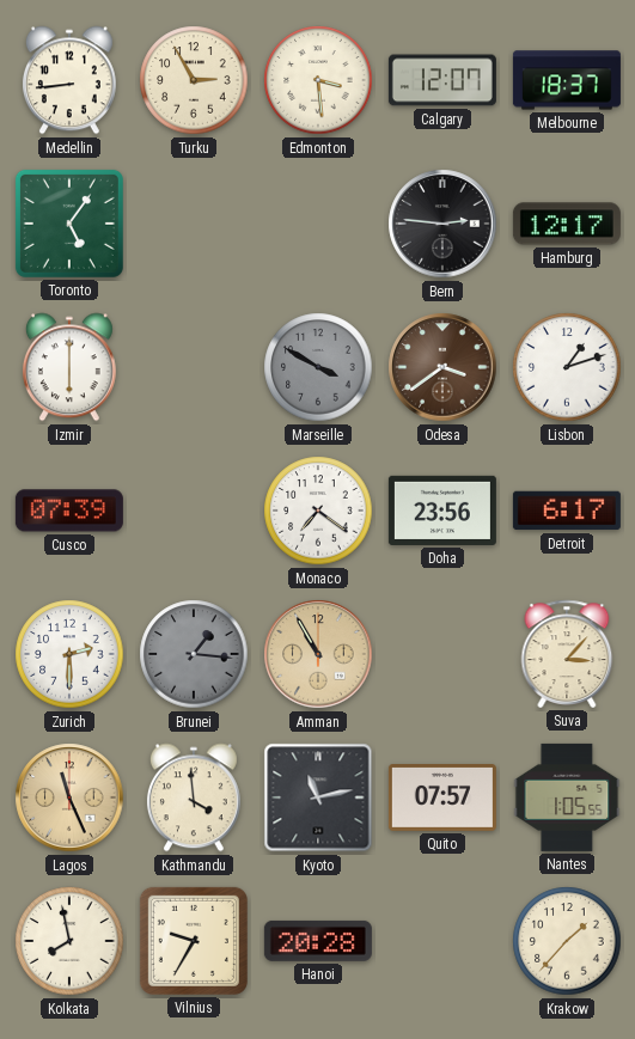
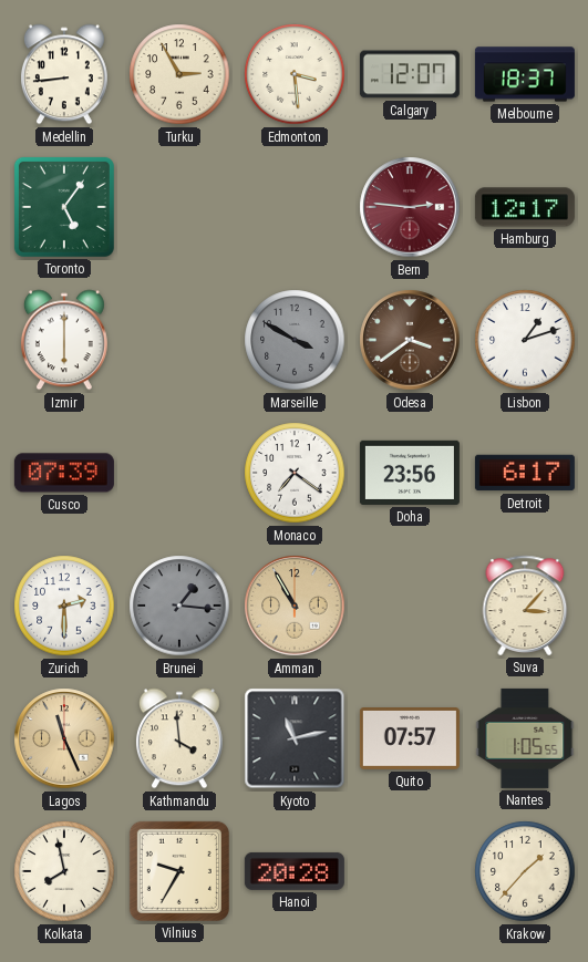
Bern dial: black -> burgundy
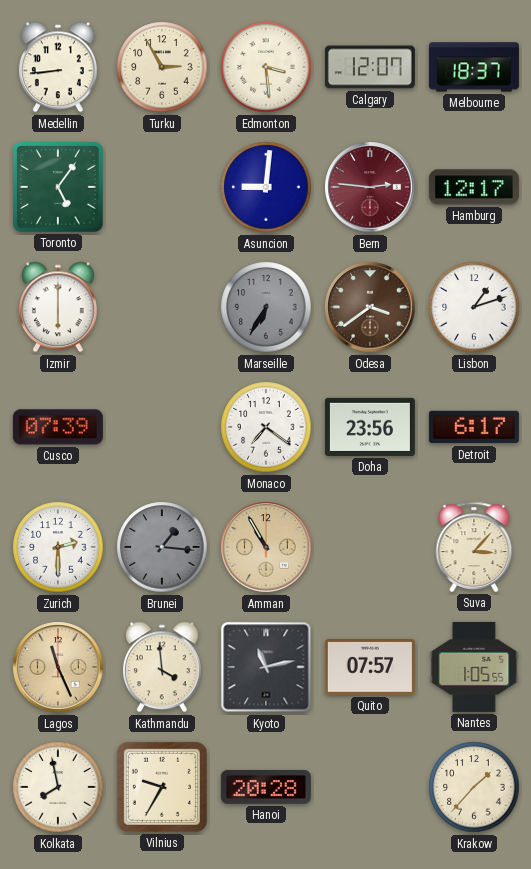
Asuncion: none -> 9:01
Marseille: 3:50 -> 6:35
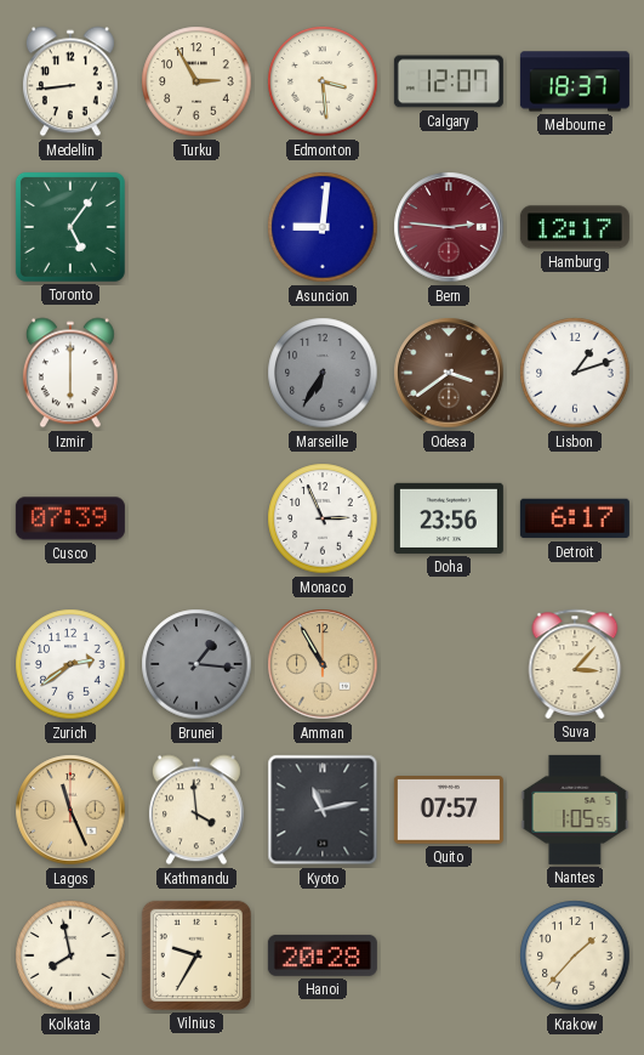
Monaco: 7:21 -> 2:56
Zurich: 2:30 -> 2:39
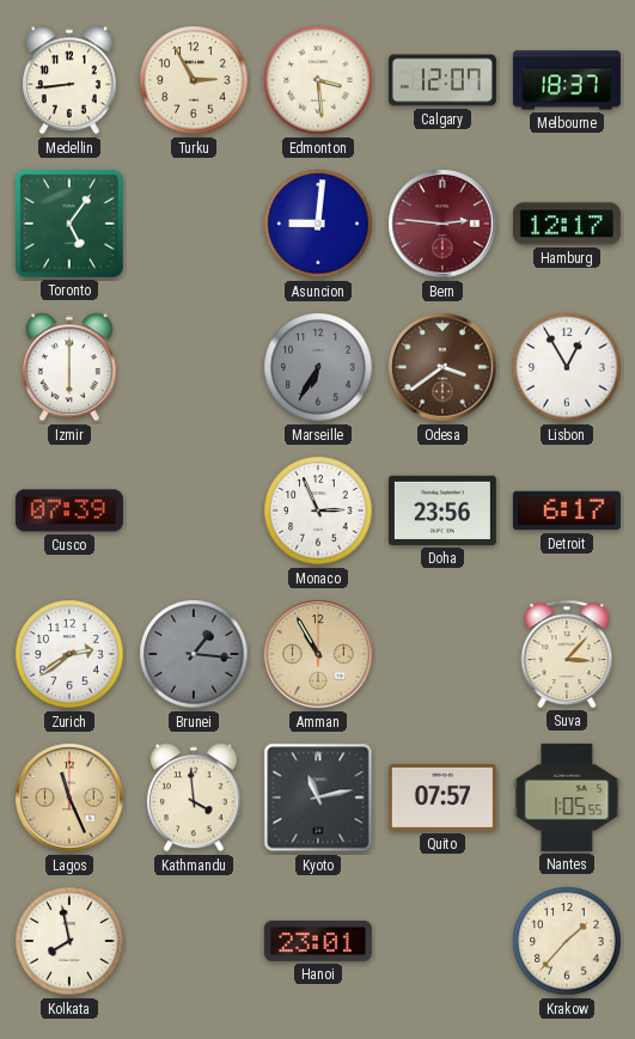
Lisbon: 1:12 -> 12:55
Vilnius: 9:35 -> none
Hanoi: 20:28 -> 23:01
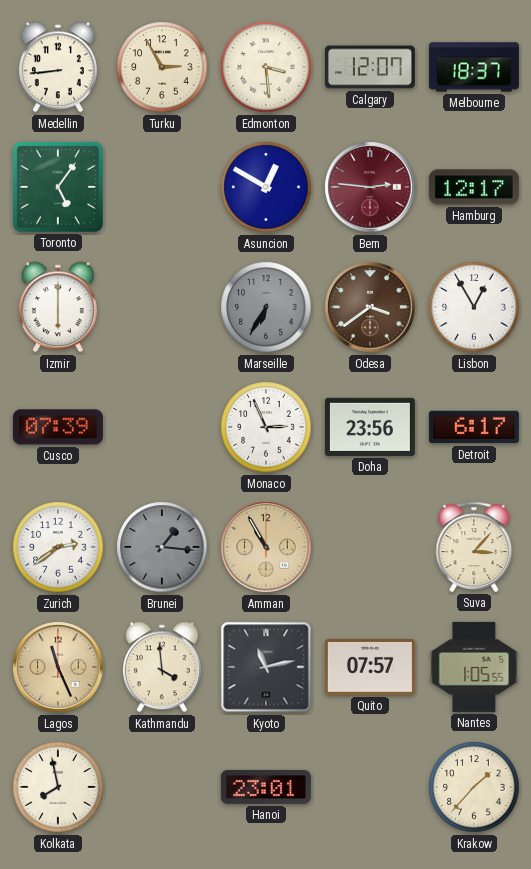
Asuncion: 9:01 -> 12:50
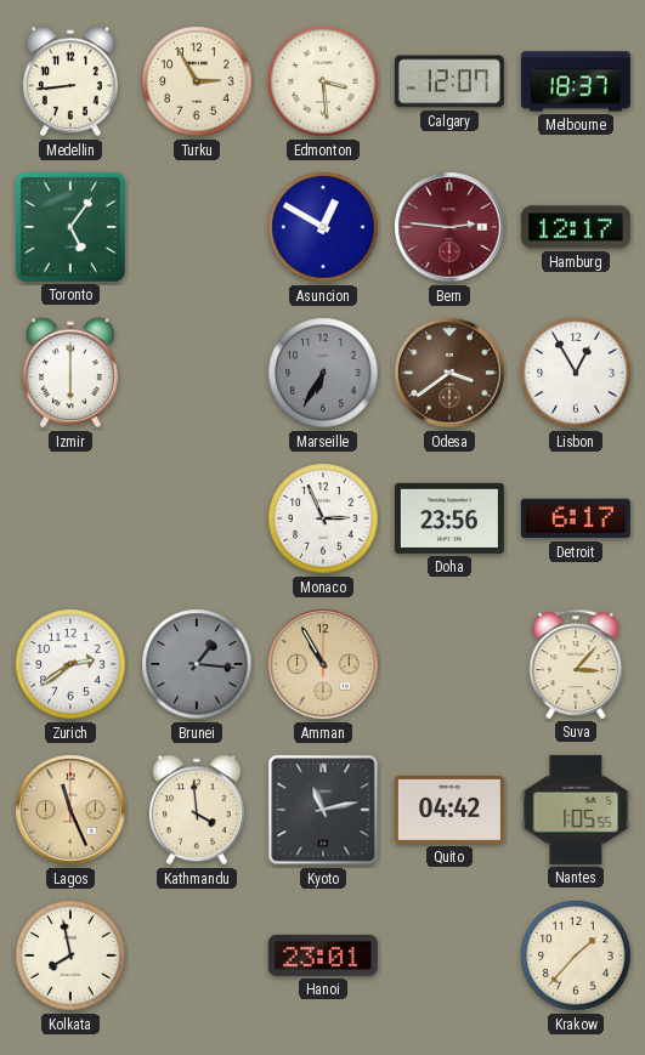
Cusco: 07:39 -> none
Quito: 07:57 -> 04:42
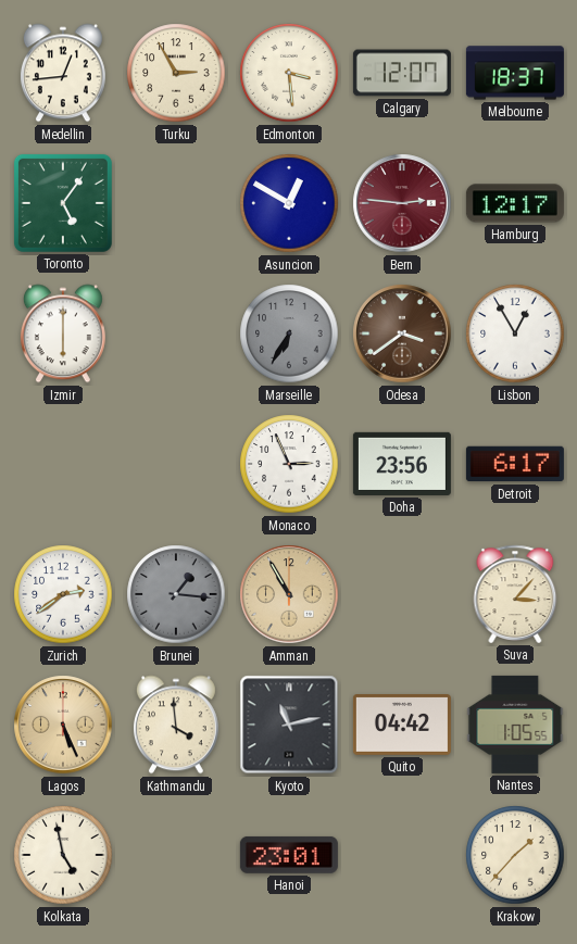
Medellin: 8:44 -> 12:44
Lagos: 11:26 -> 5:26
Kolkata: 7:58 -> 4:58
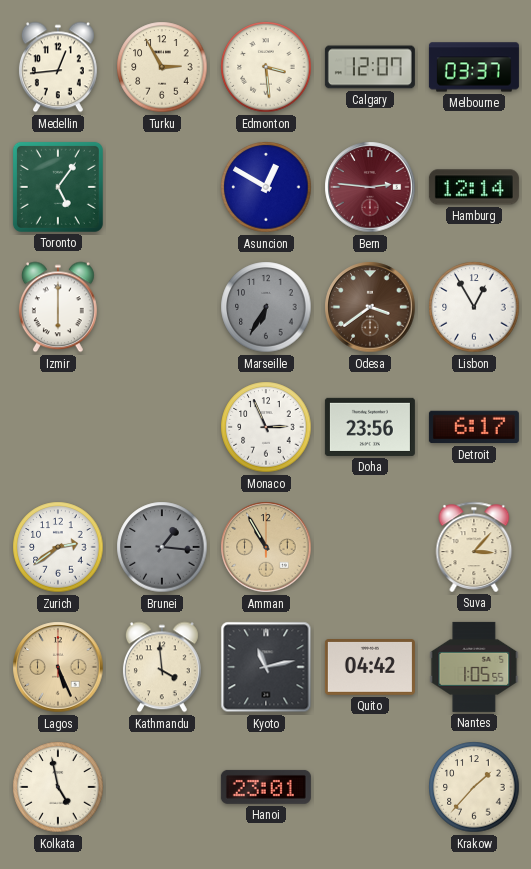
Melbourne: 18:37 -> 03:37
Hamburg: 12:17 -> 12:14
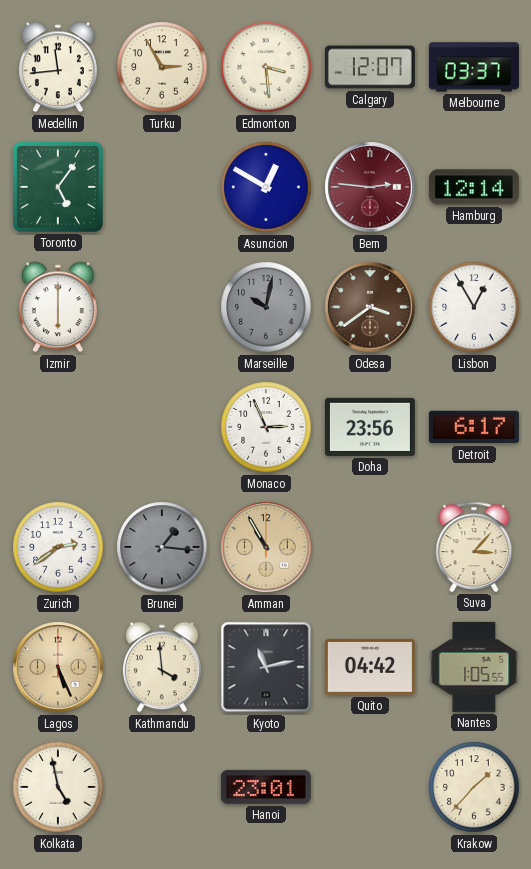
Medellin: 12:44 -> 11:44
Marseille: 6:35 -> 10:02
